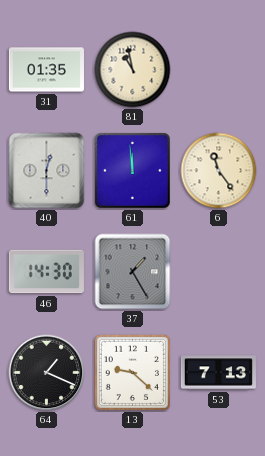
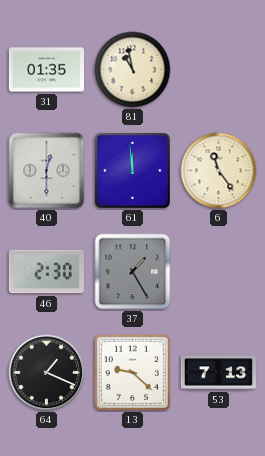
46: 14:30 -> 2:30
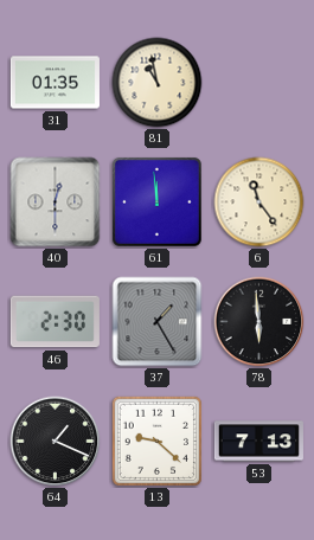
78: none -> 5:59
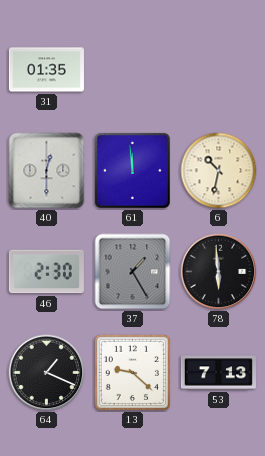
81: 10:58 -> none
6: 11:24 -> 10:32
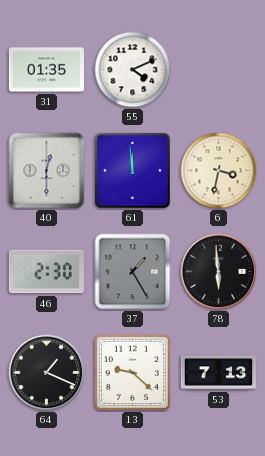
55: none -> 4:11
6: 10:32 -> 3:32
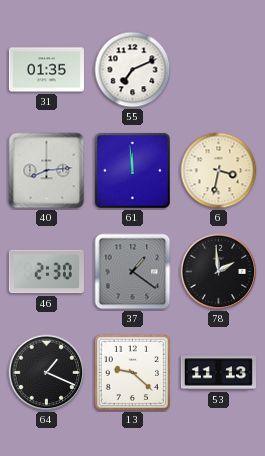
55: 4:11 -> 7:11
40: 12:30 -> 8:14
37: 1:25 -> 1:21
78: 5:59 -> 1:59
53: 7:13 -> 11:13
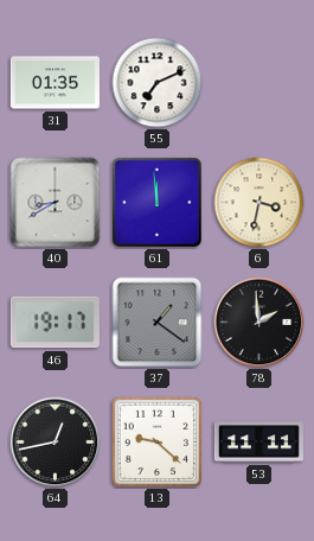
40: 8:14 -> 8:40
46: 2:30 -> 19:17
64: 1:19 -> 12:43
53: 11:13 -> 11:11
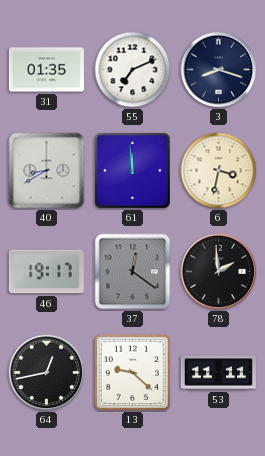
3: none -> 8:18
37: 1:21 -> 12:21
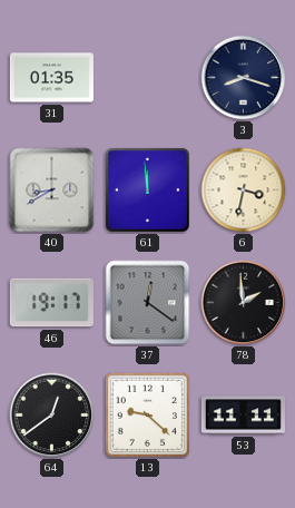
55: 7:11 -> none
64: 12:43 -> 12:39
